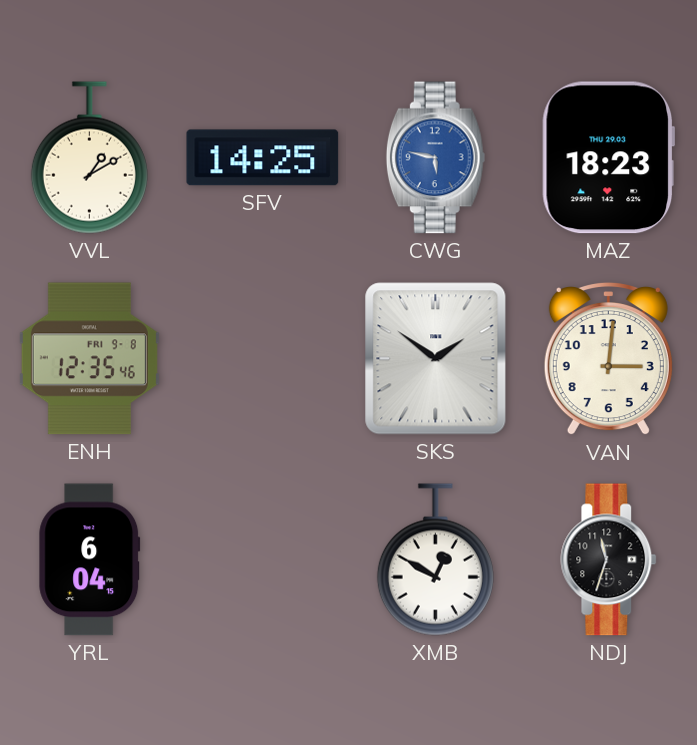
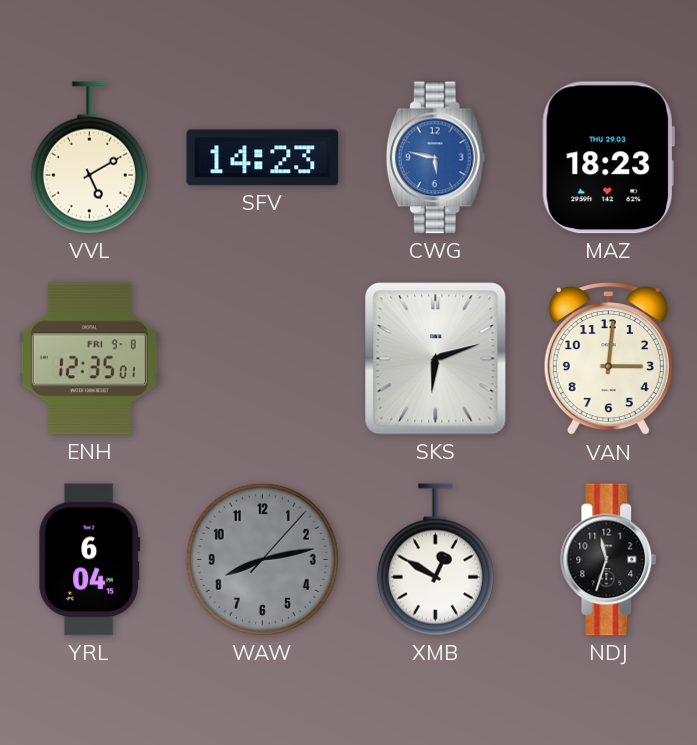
VVL: 1:10 -> 5:10
SFV: 14:25 -> 14:23
ENH: 12:35:46 -> 12:35:01
SKS: 1:51 -> 6:12
WAW: none -> 8:13
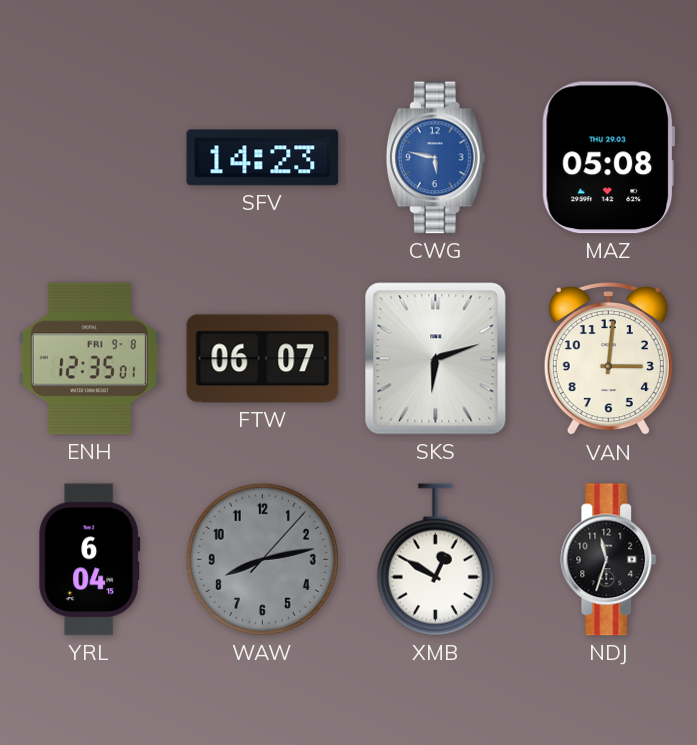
VVL: 5:10 -> none
MAZ: 18:23 -> 05:08
FTW: none -> 06:07
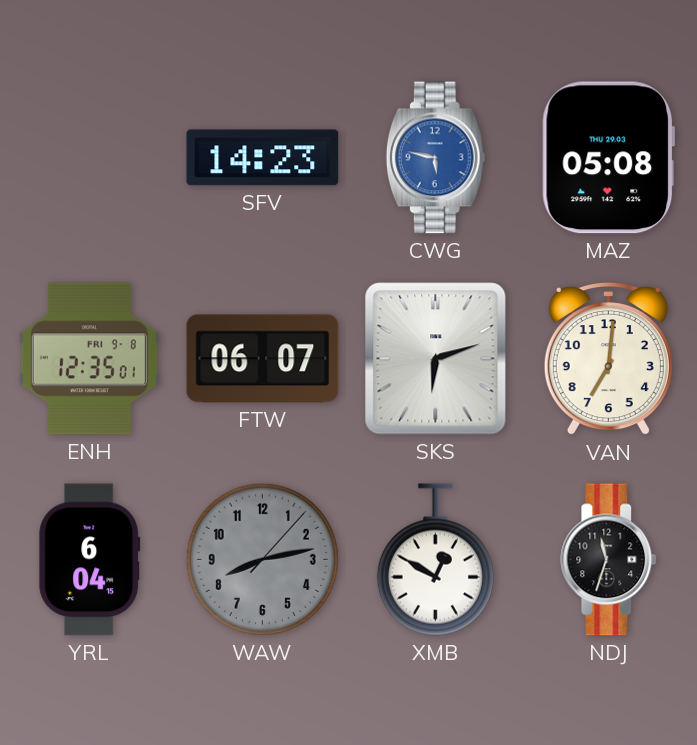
VAN: 3:01 -> 7:01
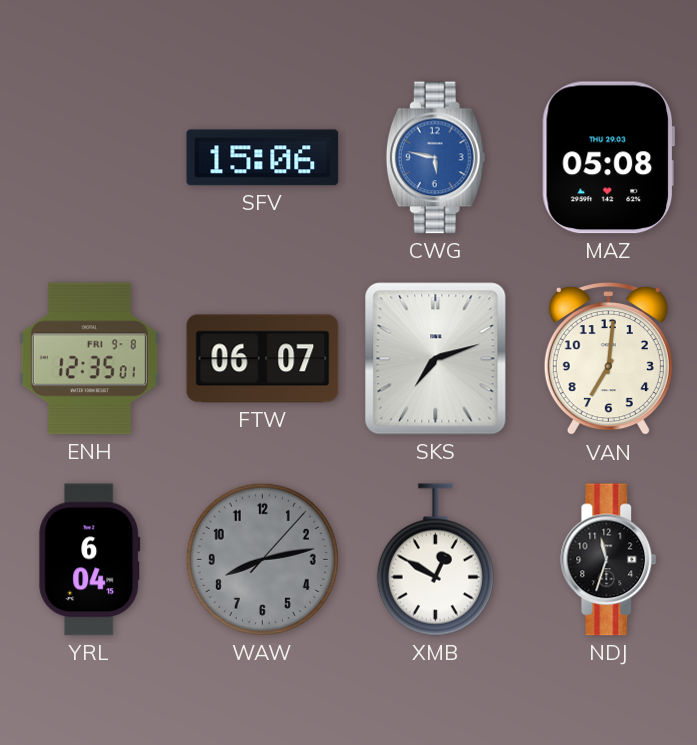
SFV: 14:23 -> 15:06
SKS: 6:12 -> 7:12
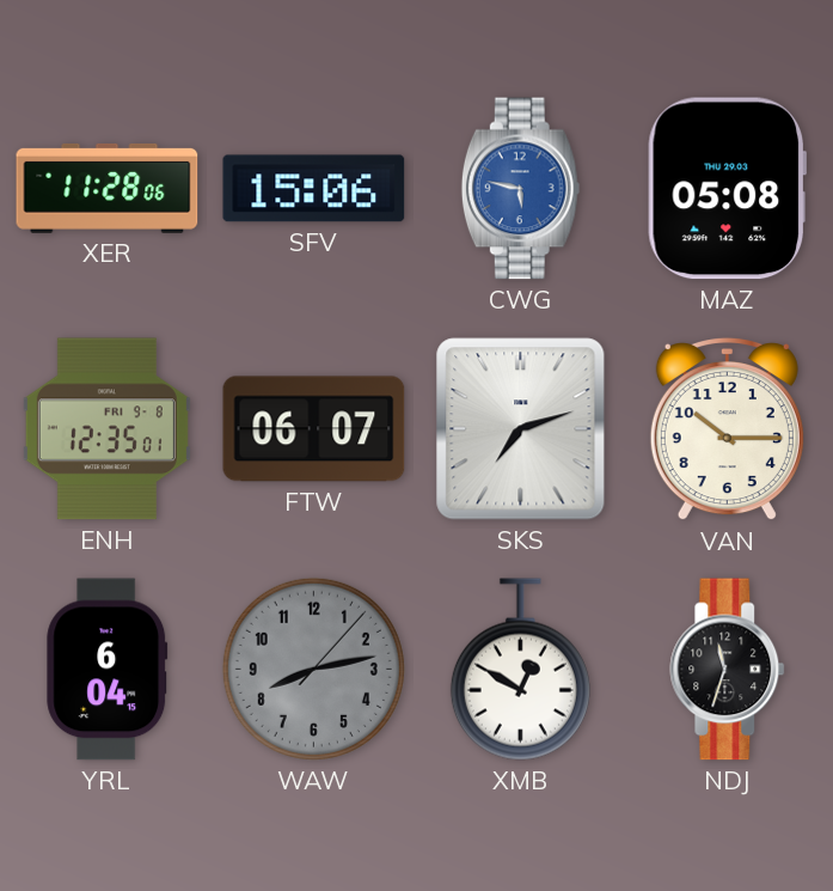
XER: none -> 11:28
VAN: 7:01 -> 10:15
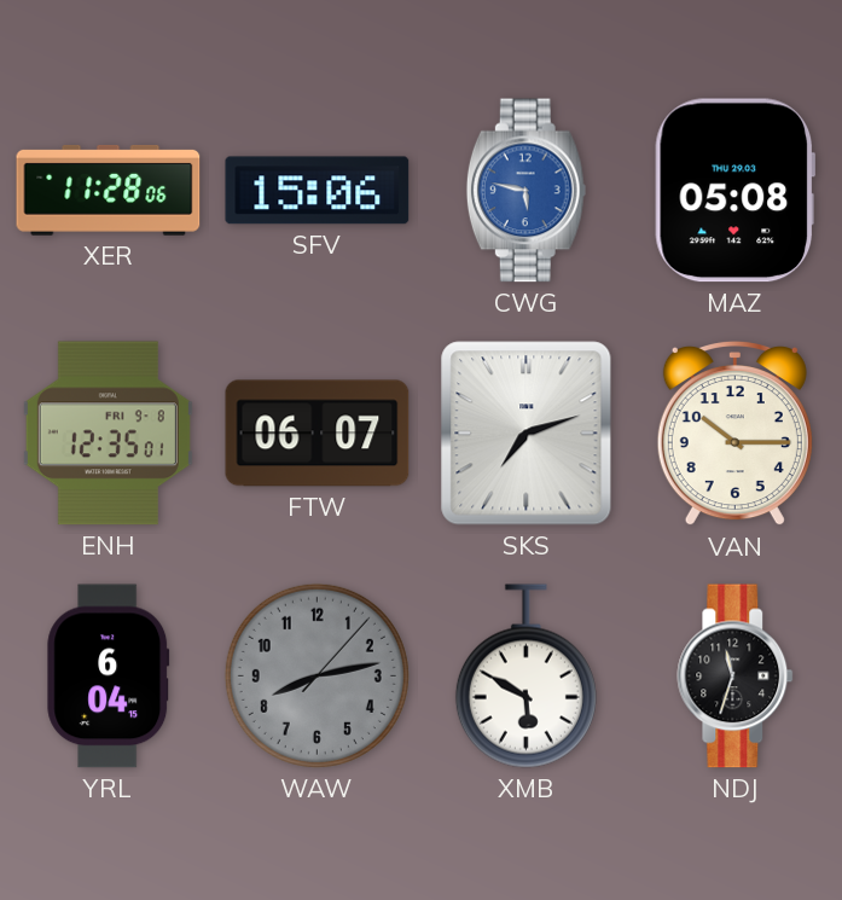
XMB: 12:50 -> 5:50
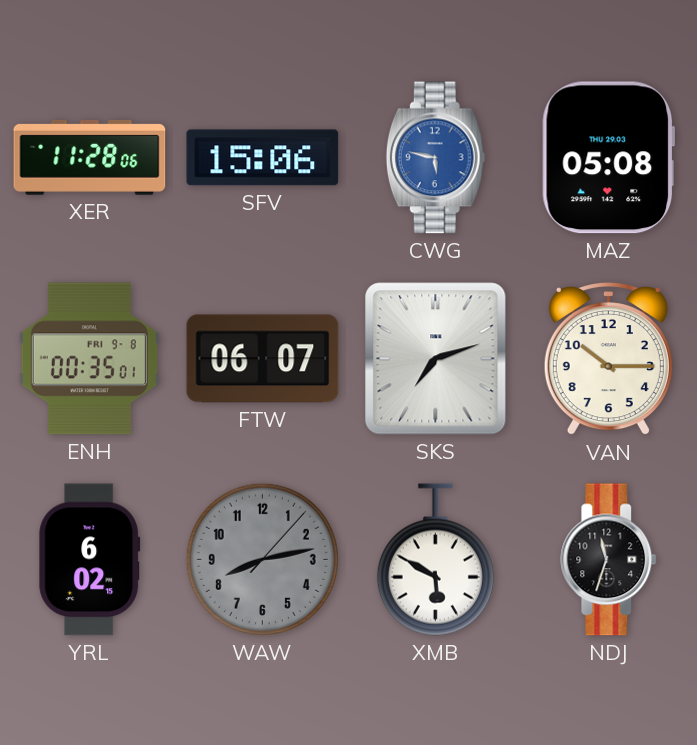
ENH: 12:35 -> 00:35
YRL: 6:04 -> 6:02
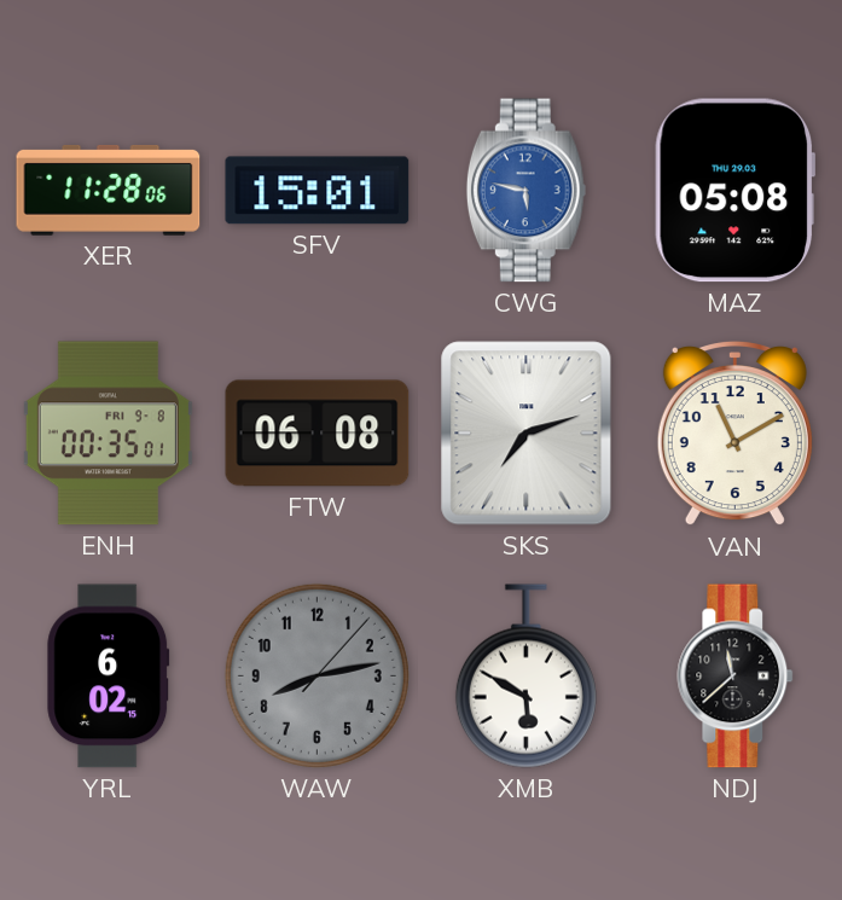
SFV: 15:06 -> 15:01
FTW: 06:07 -> 06:08
VAN: 10:15 -> 11:10
NDJ: 11:33 -> 11:38
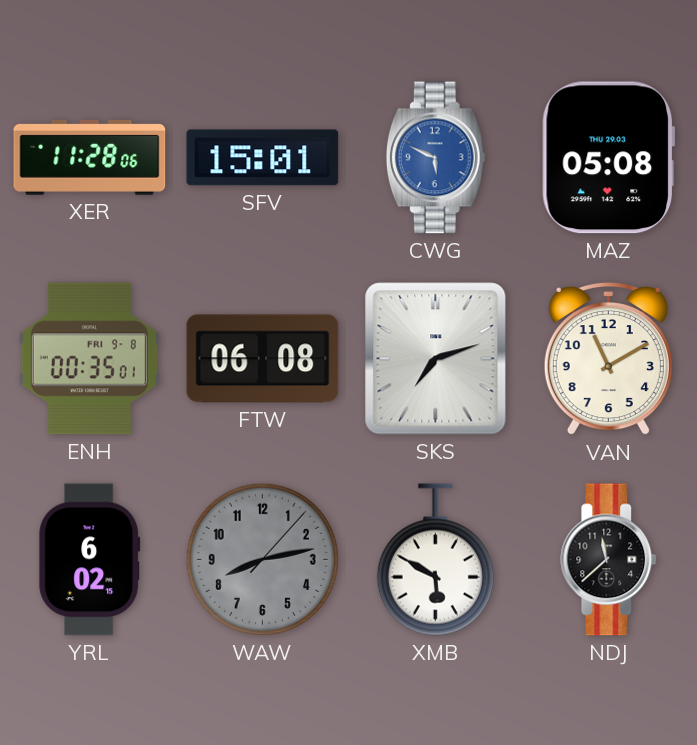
CWG: 5:47 -> 5:49
